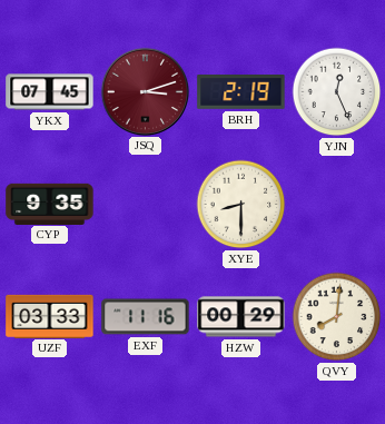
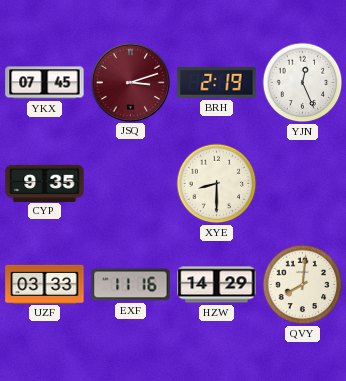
HZW: 00:29 -> 14:29
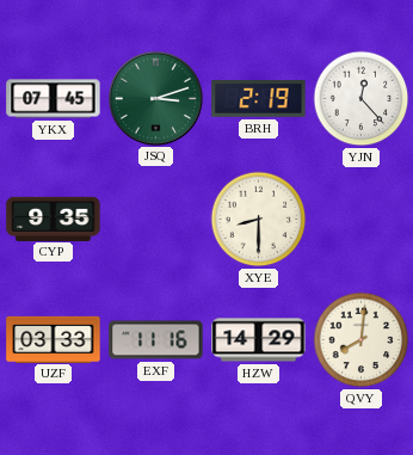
JSQ dial: burgundy -> green
YJN: 12:26 -> 12:23
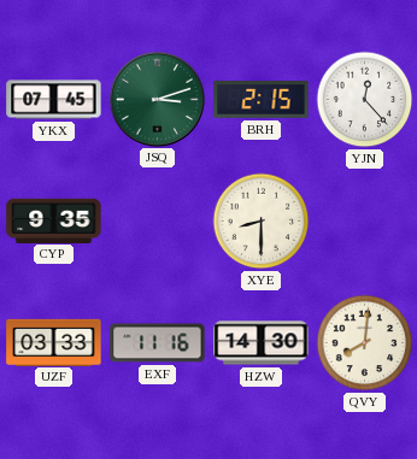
BRH: 2:19 -> 2:15
HZW: 14:29 -> 14:30
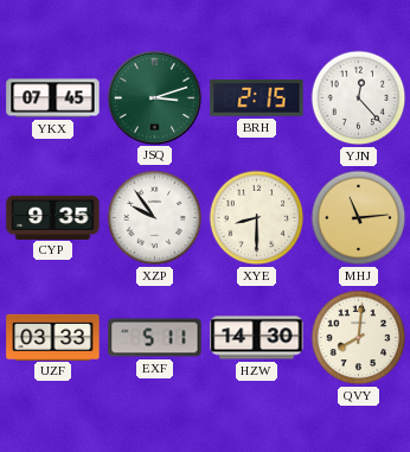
XZP: none -> 9:54
MHJ: none -> 11:14
EXF: 11:16 -> 5:11
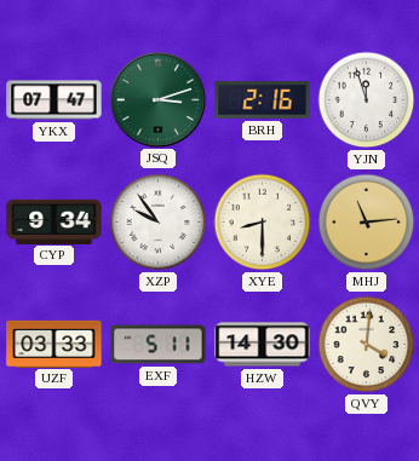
YKX: 07:45 -> 07:47
BRH: 2:15 -> 2:16
YJN: 12:23 -> 11:57
CYP: 9:35 -> 9:34
QVY: 8:01 -> 4:01
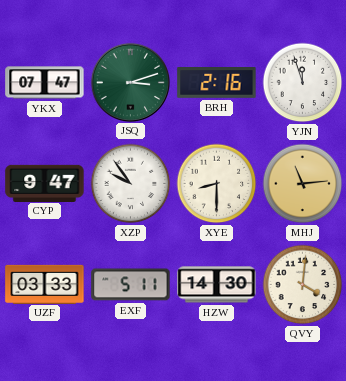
CYP: 9:34 -> 9:47
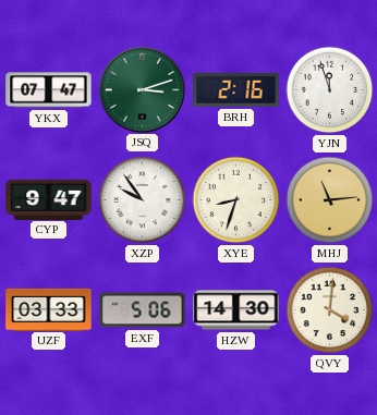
XYE: 8:30 -> 8:33
EXF: 5:11 -> 5:06
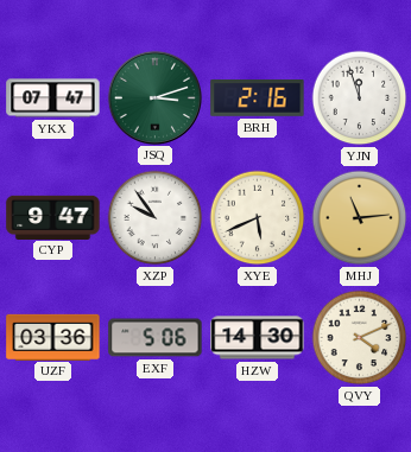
XYE: 8:33 -> 5:41
UZF: 03:33 -> 03:36
QVY: 4:01 -> 4:11
